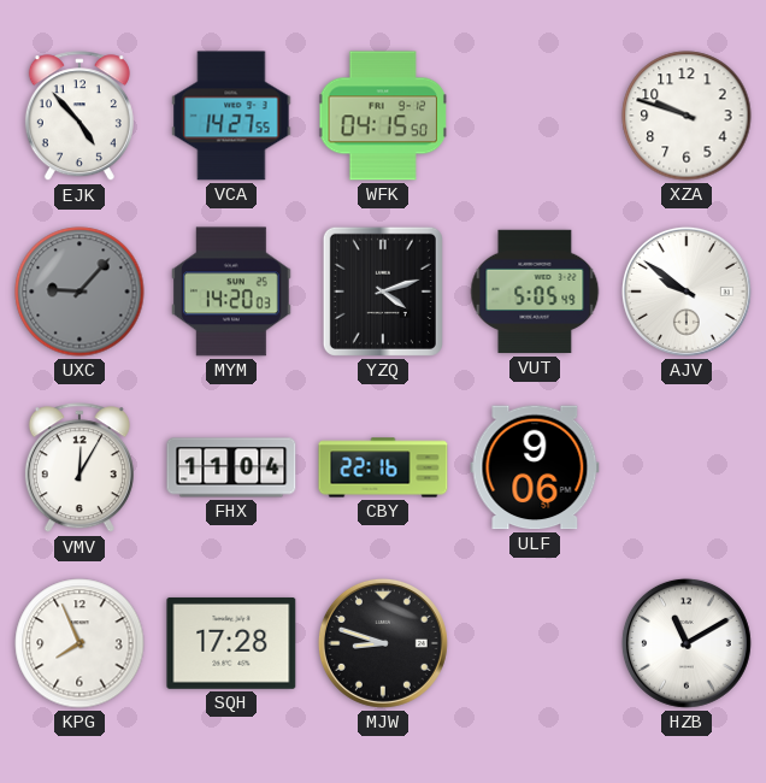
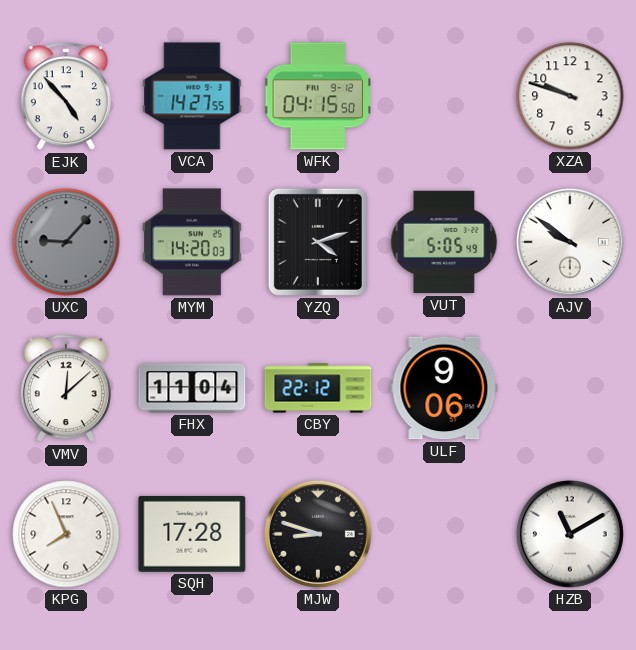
VMV: 12:05 -> 12:08
CBY: 22:16 -> 22:12
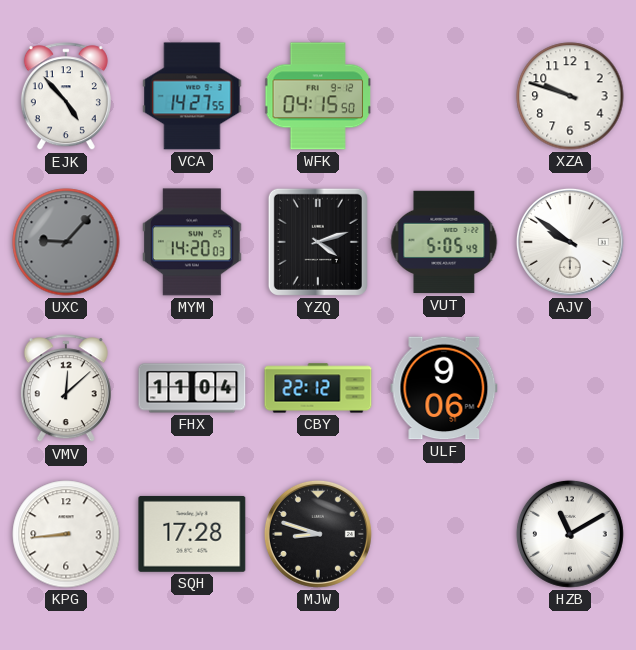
KPG: 7:56 -> 8:44
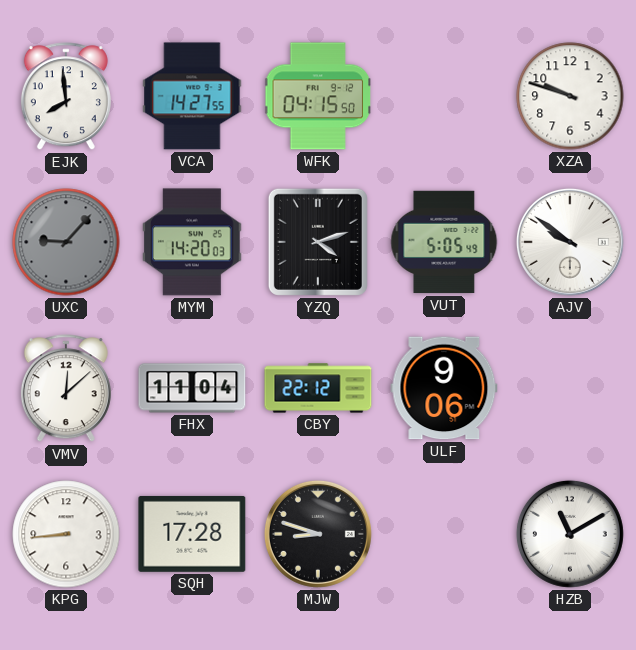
EJK: 4:53 -> 7:59
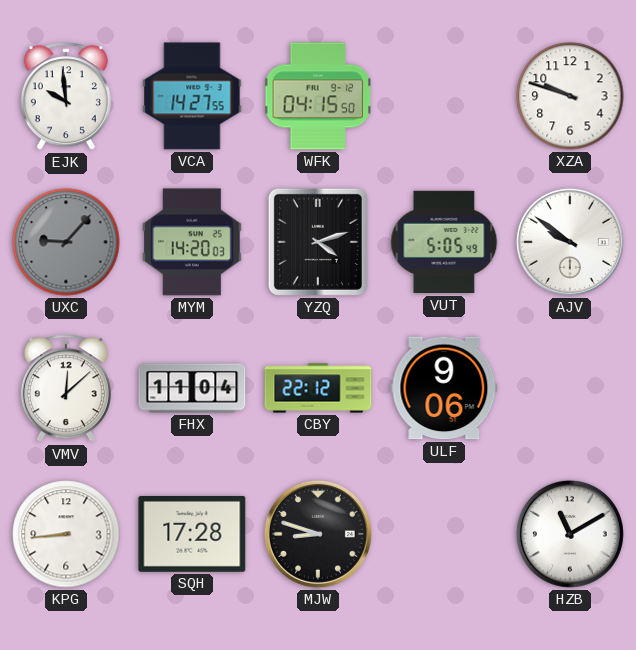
EJK: 7:59 -> 9:59
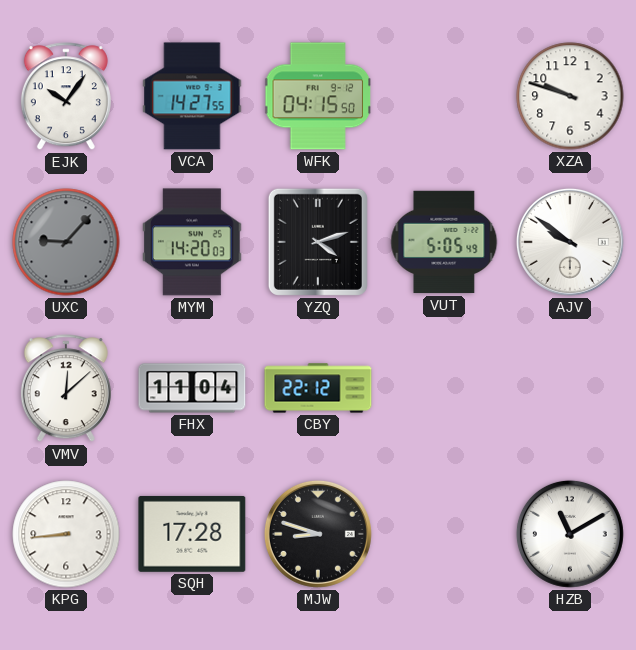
EJK: 9:59 -> 10:06
ULF: 9:06 -> none
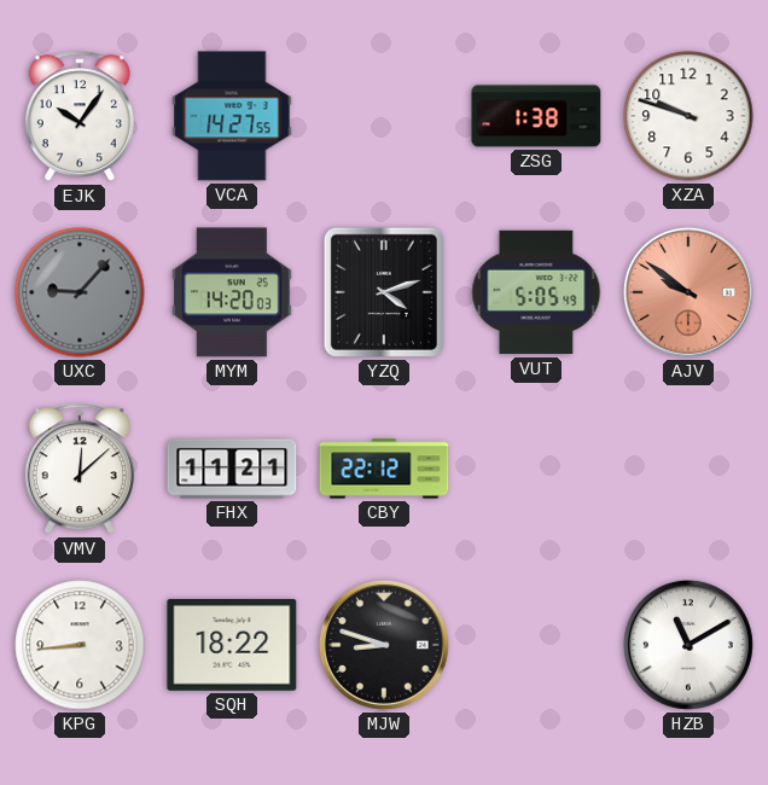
WFK: 04:15 -> none
ZSG: none -> 1:38
AJV dial: white -> salmon
FHX: 11:04 -> 11:21
SQH: 17:28 -> 18:22
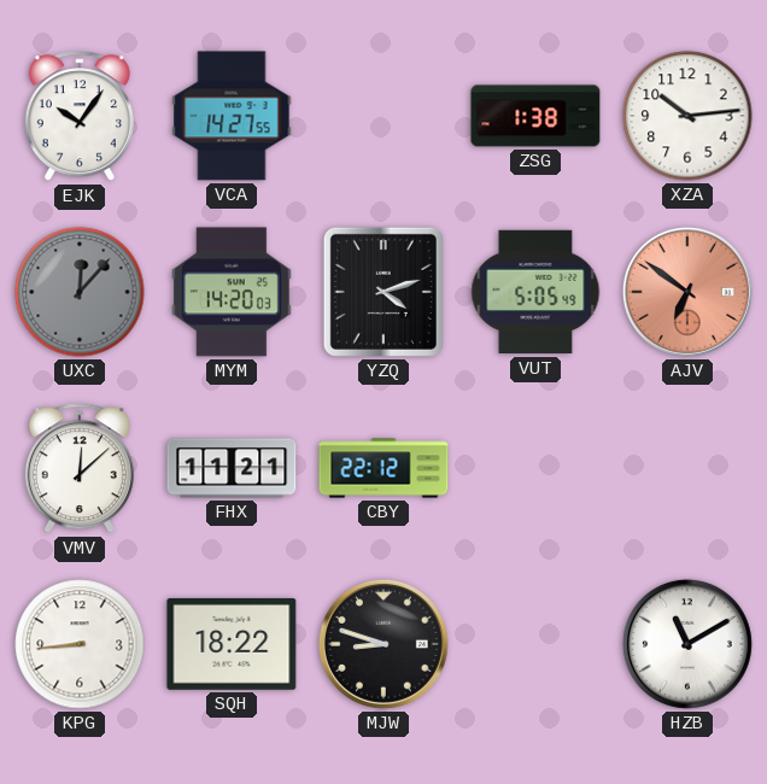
XZA: 9:48 -> 10:14
UXC: 9:07 -> 12:07
AJV: 9:51 -> 6:51
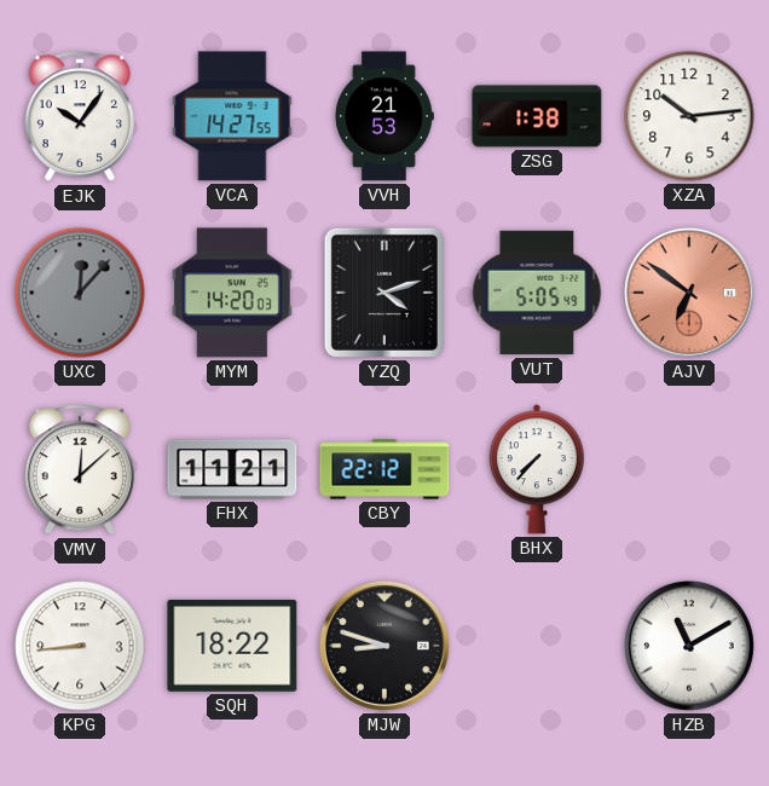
VVH: none -> 21:53
BHX: none -> 7:37
